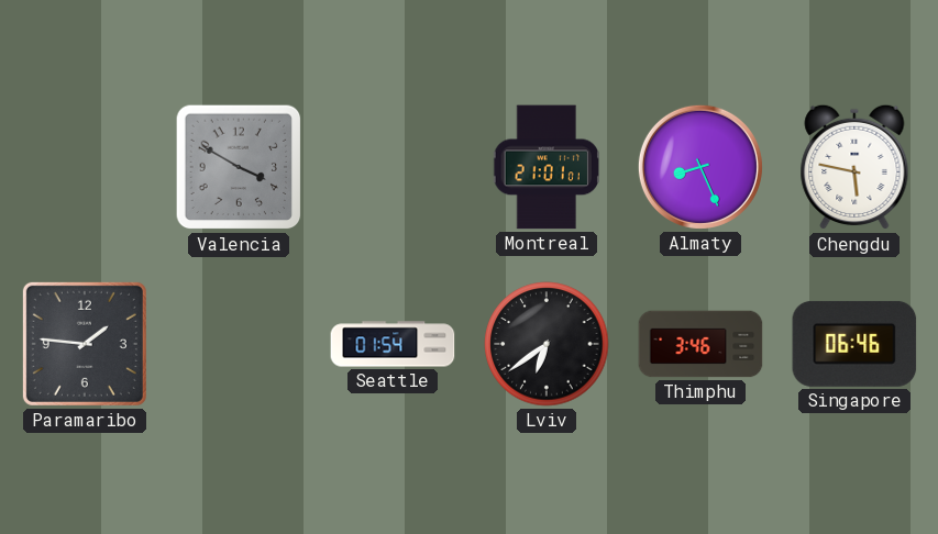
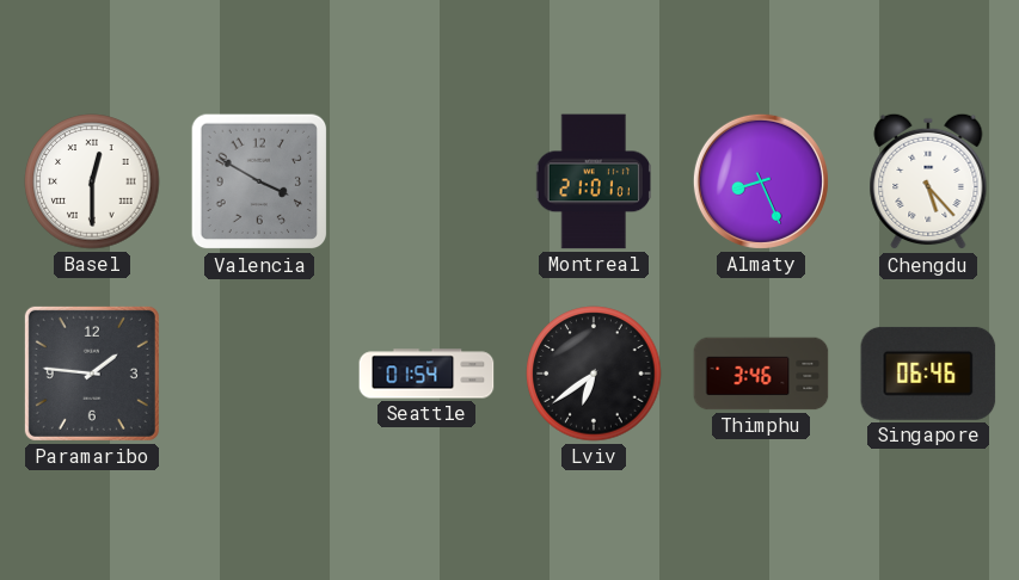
Basel: none -> 12:30
Chengdu: 5:47 -> 5:23
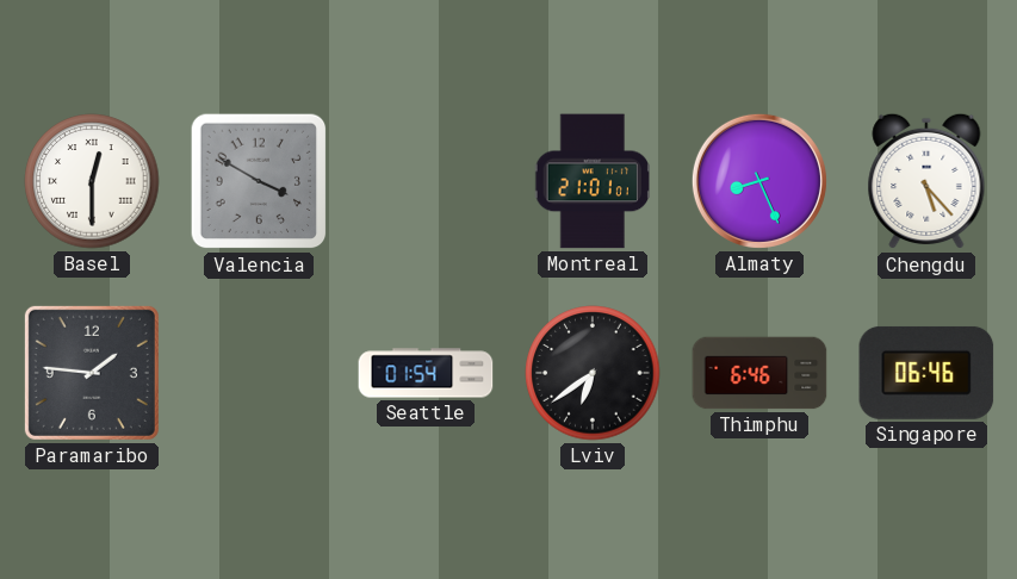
Thimphu: 3:46 -> 6:46
